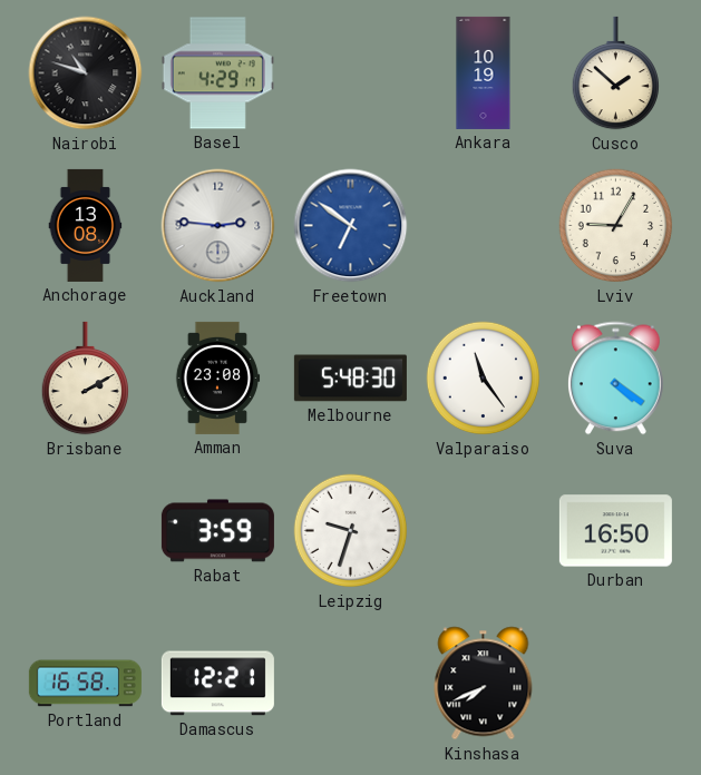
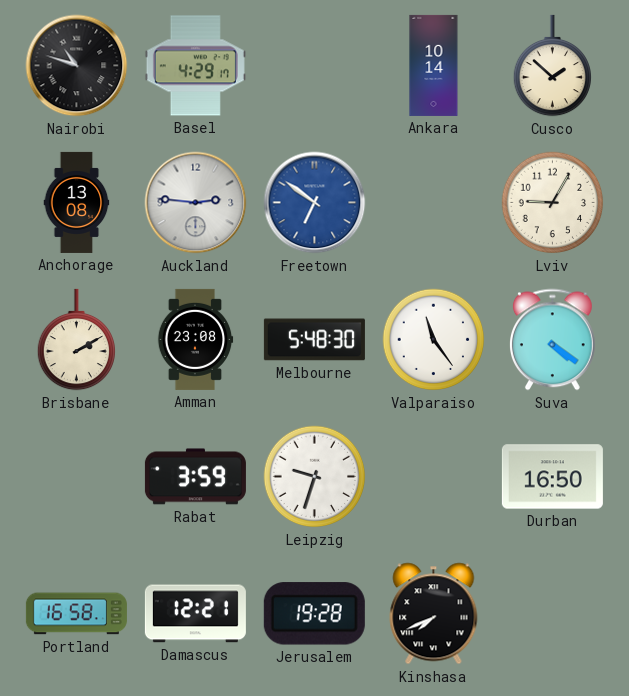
Ankara: 10:19 -> 10:14
Jerusalem: none -> 19:28
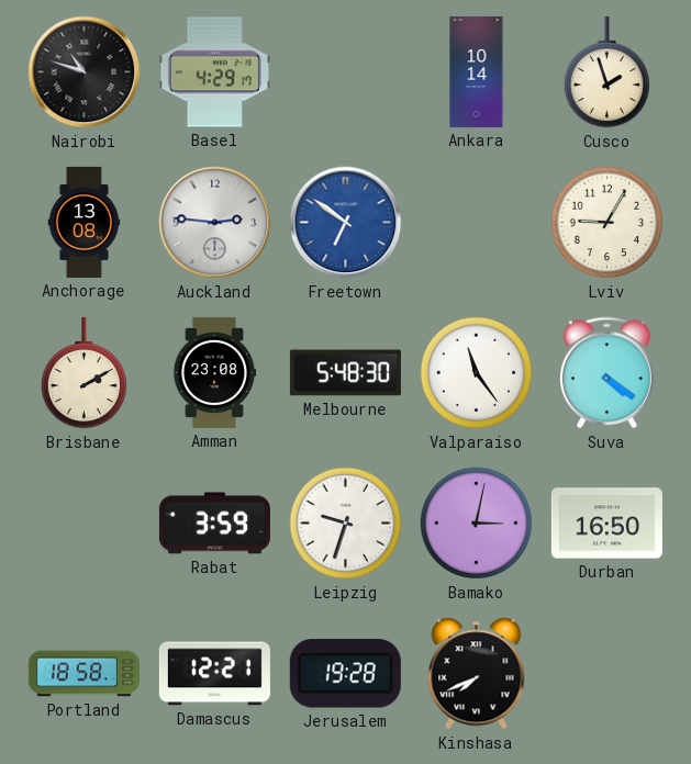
Cusco: 1:52 -> 1:57
Bamako: none -> 3:02
Portland: 16:58 -> 18:58
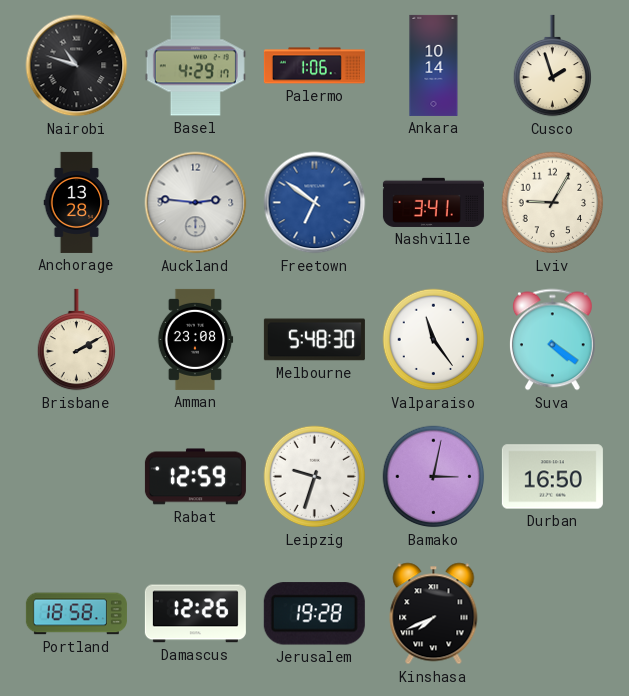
Palermo: none -> 1:06
Anchorage: 13:08 -> 13:28
Nashville: none -> 3:41
Rabat: 3:59 -> 12:59
Damascus: 12:21 -> 12:26
